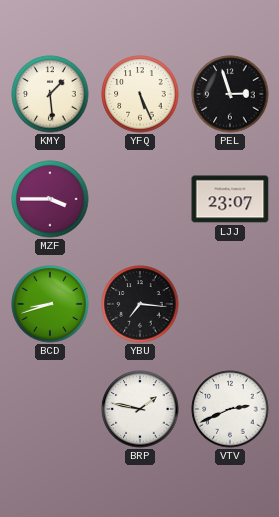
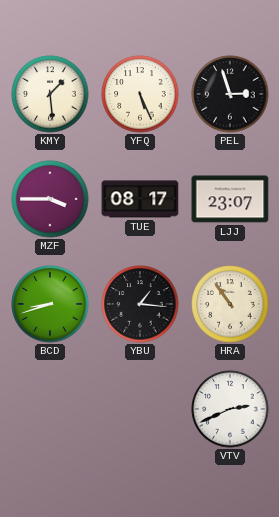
TUE: none -> 08:17
YBU: 7:16 -> 1:16
HRA: none -> 10:54
BRP: 1:47 -> none
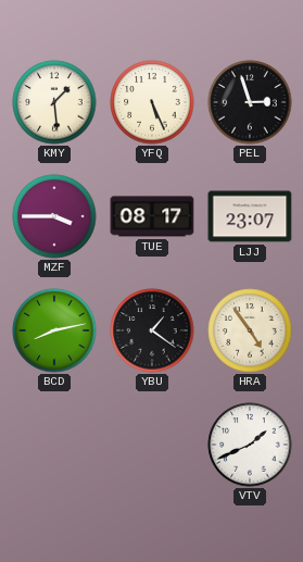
BCD: 8:42 -> 8:13
YBU: 1:16 -> 1:21
HRA: 10:54 -> 4:54
VTV: 2:41 -> 1:41
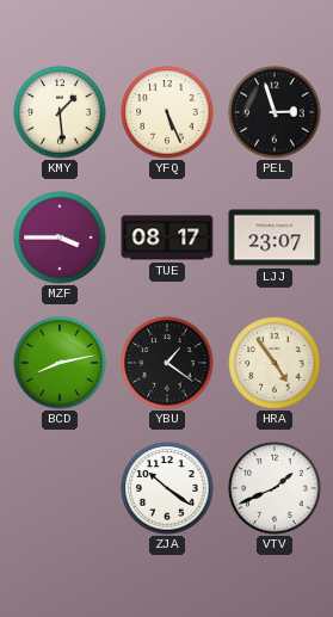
ZJA: none -> 10:21
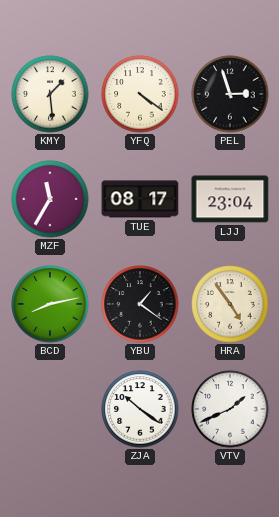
YFQ: 5:26 -> 4:21
MZF: 3:45 -> 11:35
LJJ: 23:07 -> 23:04
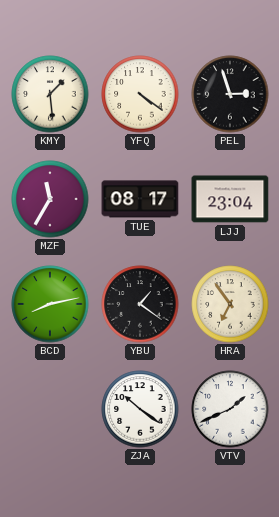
HRA: 4:54 -> 6:54
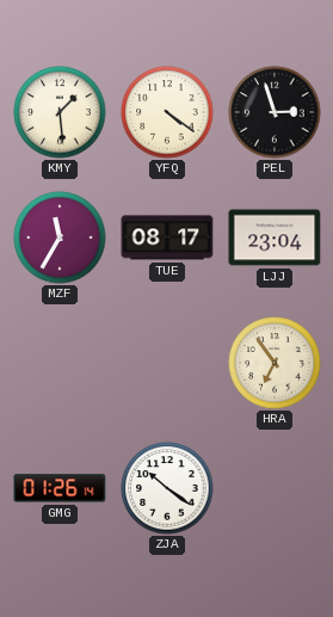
BCD: 8:13 -> none
YBU: 1:21 -> none
GMG: none -> 01:26
VTV: 1:41 -> none
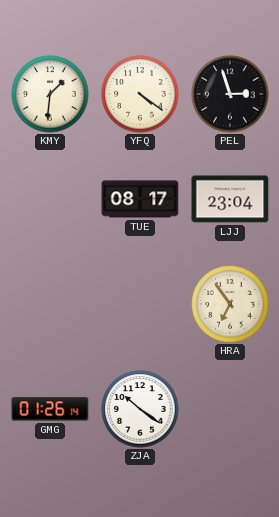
KMY: 1:29 -> 1:31
MZF: 11:35 -> none
